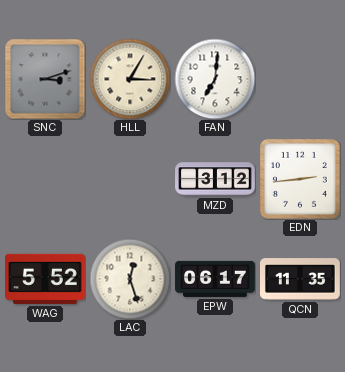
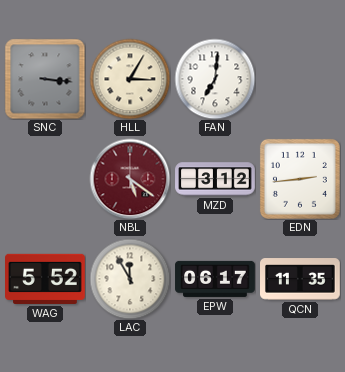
SNC: 3:12 -> 3:16
NBL: none -> 5:21
LAC: 12:27 -> 11:55
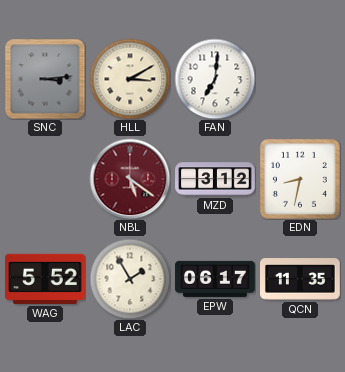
SNC: 3:16 -> 3:14
HLL: 3:05 -> 3:10
EDN: 2:44 -> 8:32
LAC: 11:55 -> 1:55
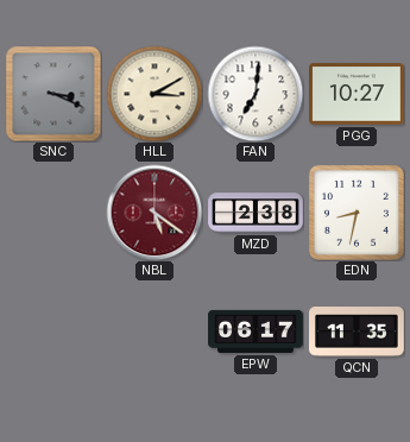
SNC: 3:14 -> 3:19
PGG: none -> 10:27
MZD: 3:12 -> 2:38
WAG: 5:52 -> none
LAC: 1:55 -> none
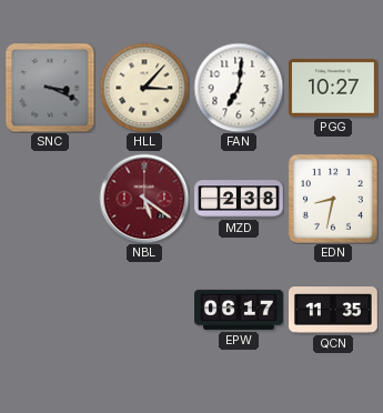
HLL: 3:10 -> 3:07
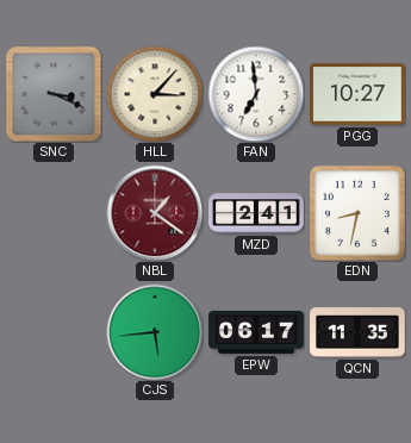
FAN: 7:01 -> 6:59
NBL: 5:21 -> 1:21
MZD: 2:38 -> 2:41
CJS: none -> 5:44
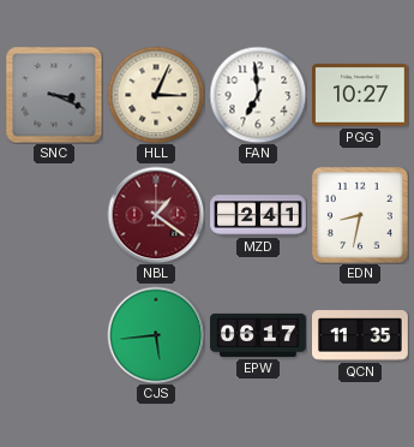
HLL: 3:07 -> 3:04
